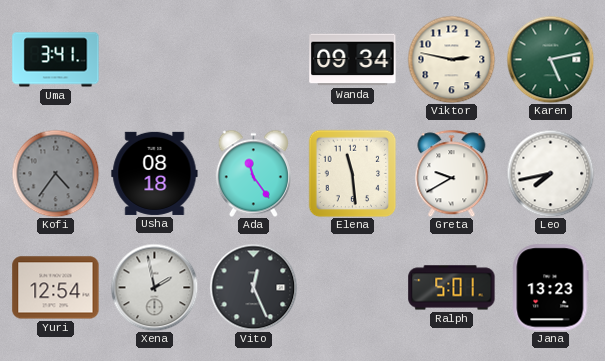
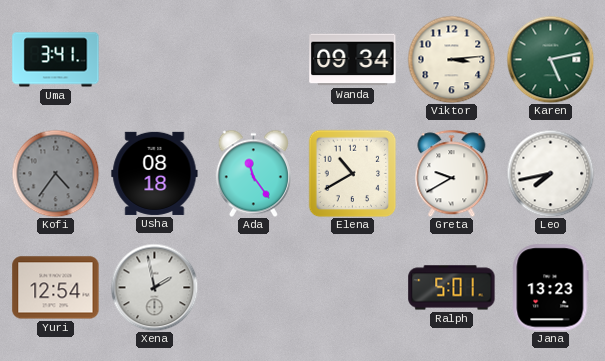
Viktor: 2:47 -> 3:14
Elena: 11:29 -> 10:40
Vito: 12:26 -> none
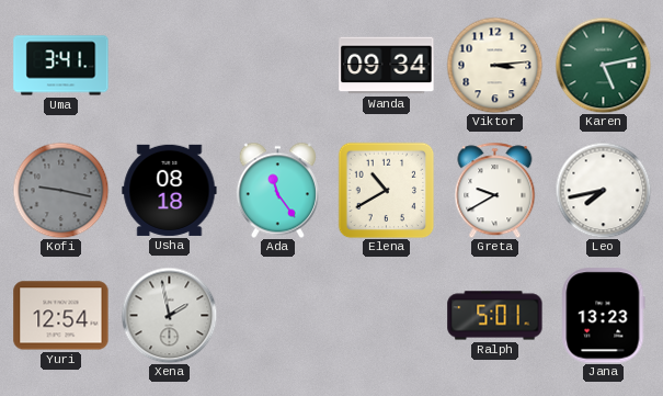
Kofi: 4:36 -> 9:17
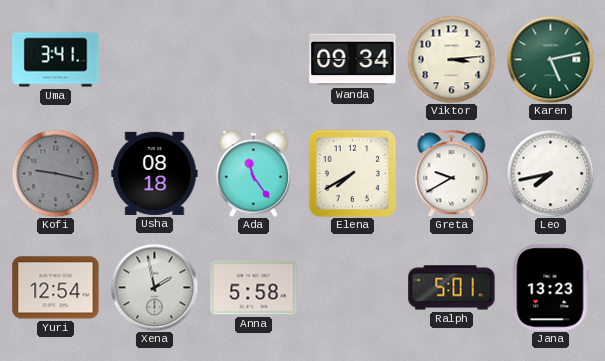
Elena: 10:40 -> 7:40
Anna: none -> 5:58
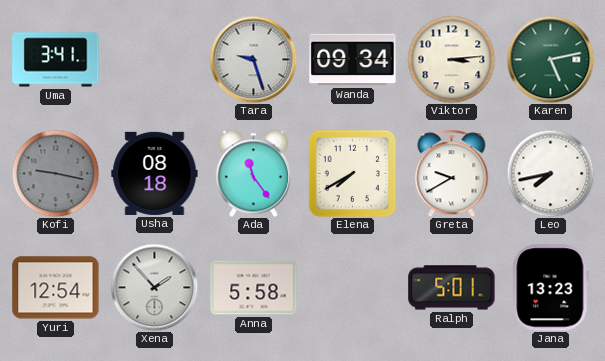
Tara: none -> 9:27
Xena: 1:58 -> 1:53
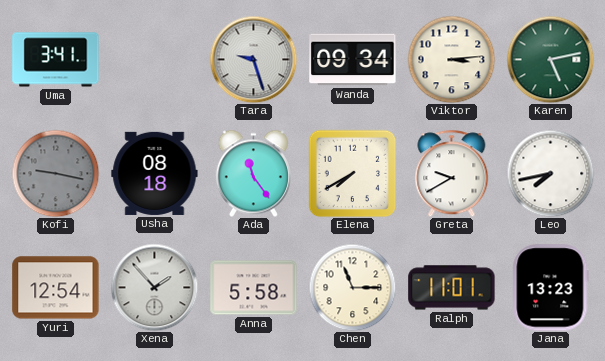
Chen: none -> 11:15
Ralph: 5:01 -> 11:01
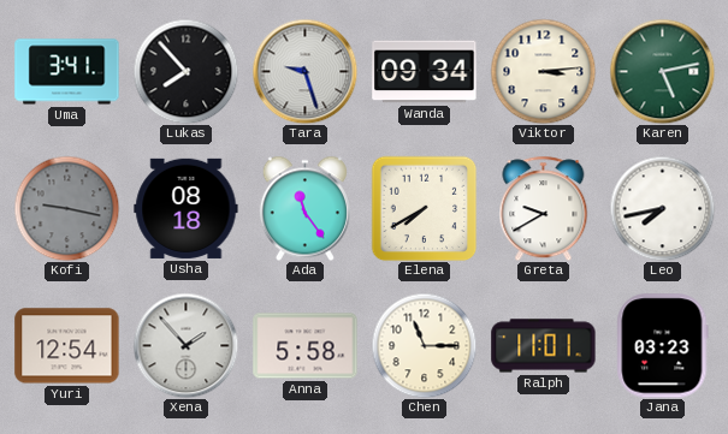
Lukas: none -> 7:53
Jana: 13:23 -> 03:23
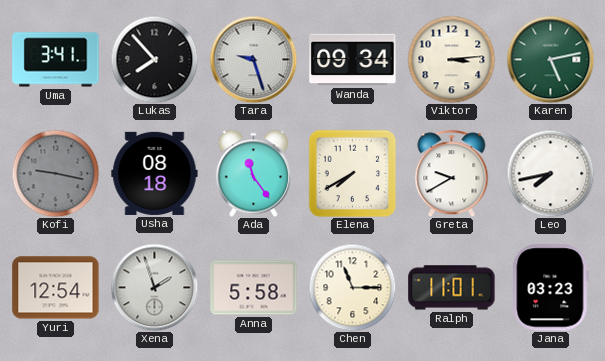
Xena: 1:53 -> 1:57
